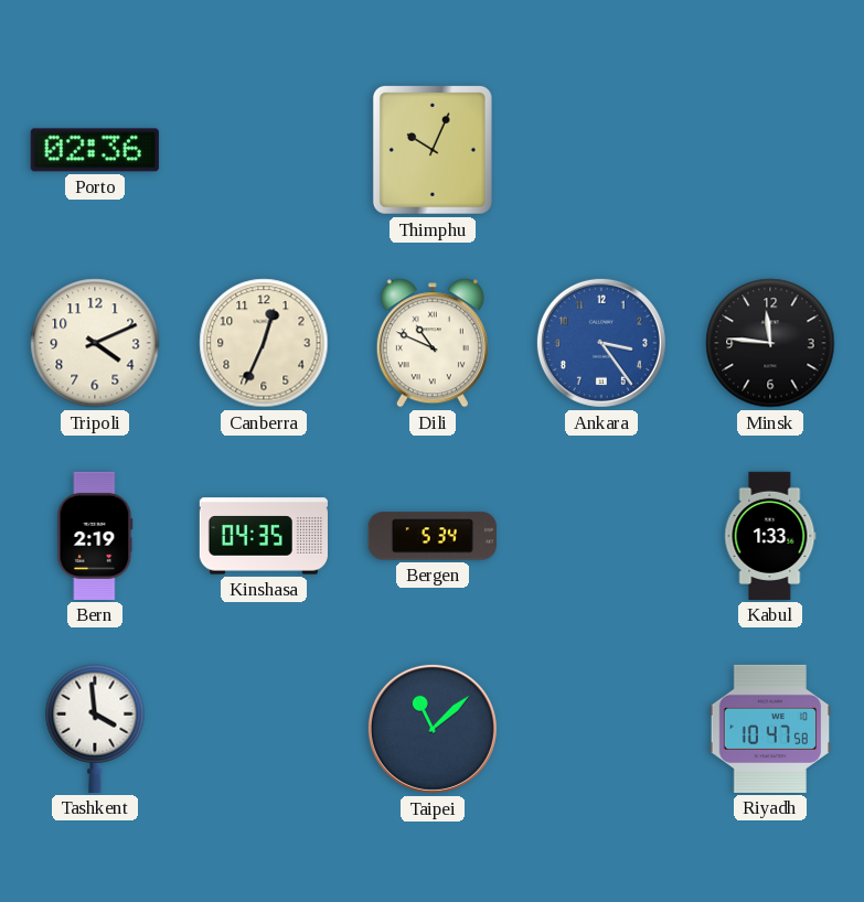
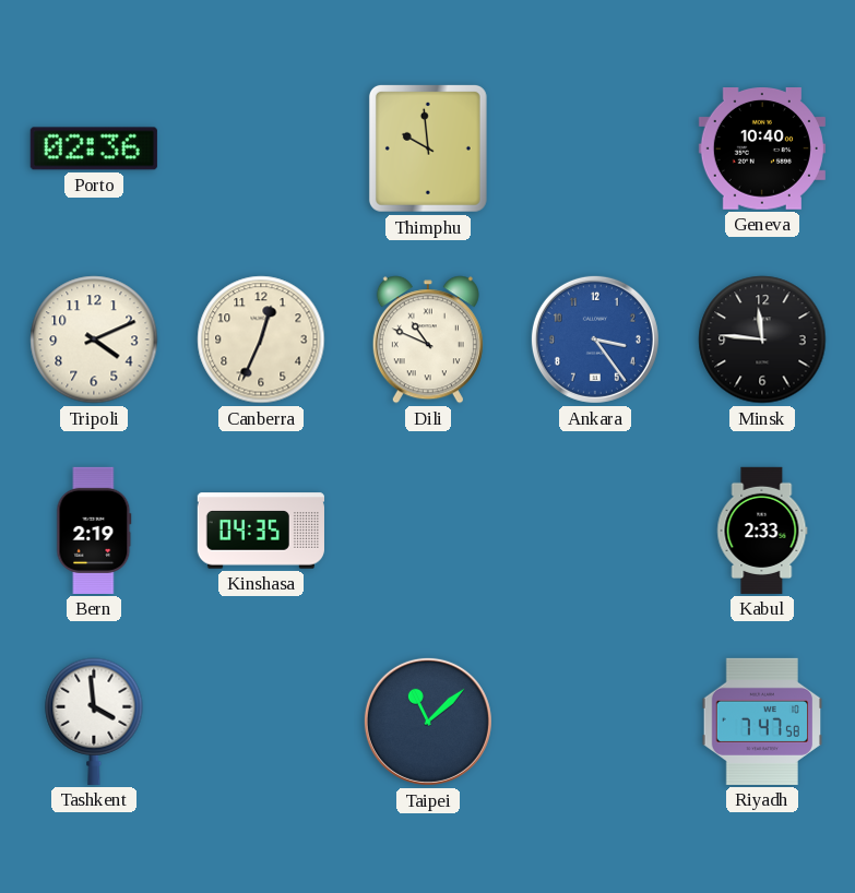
Thimphu: 10:04 -> 9:59
Geneva: none -> 10:40
Bergen: 5:34 -> none
Kabul: 1:33 -> 2:33
Riyadh: 10:47 -> 7:47
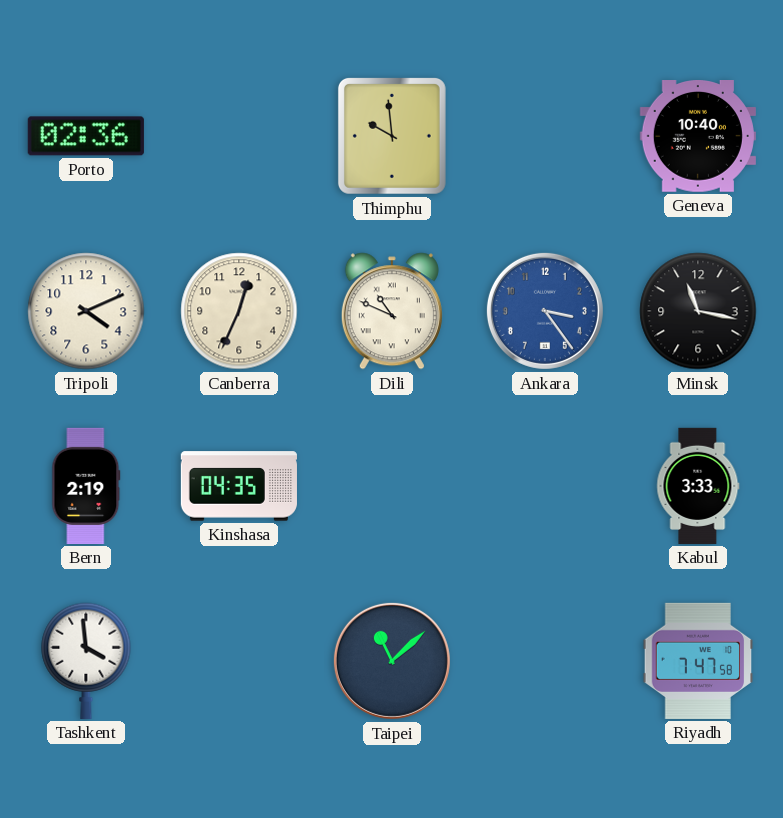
Minsk: 11:46 -> 11:17
Kabul: 2:33 -> 3:33
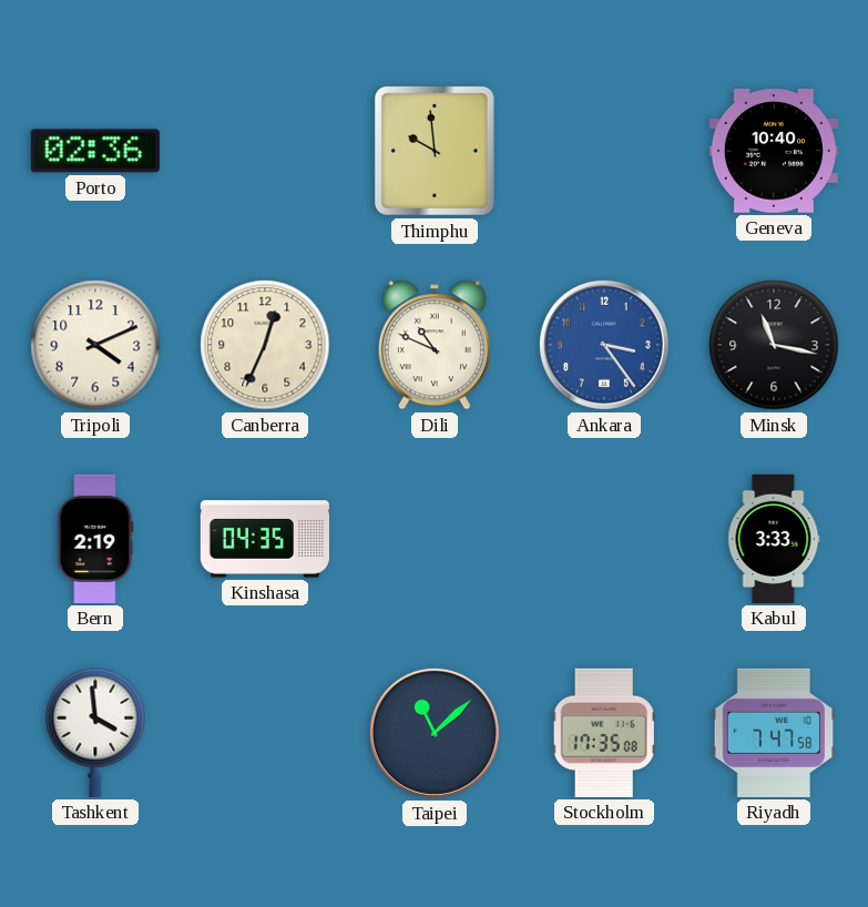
Stockholm: none -> 17:35
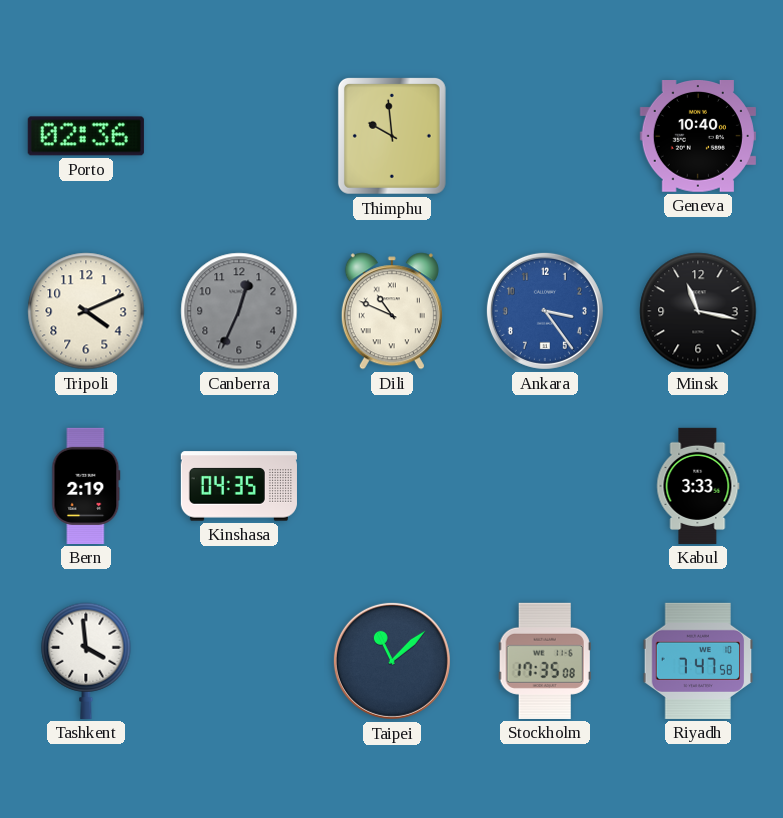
Canberra dial: cream -> grey
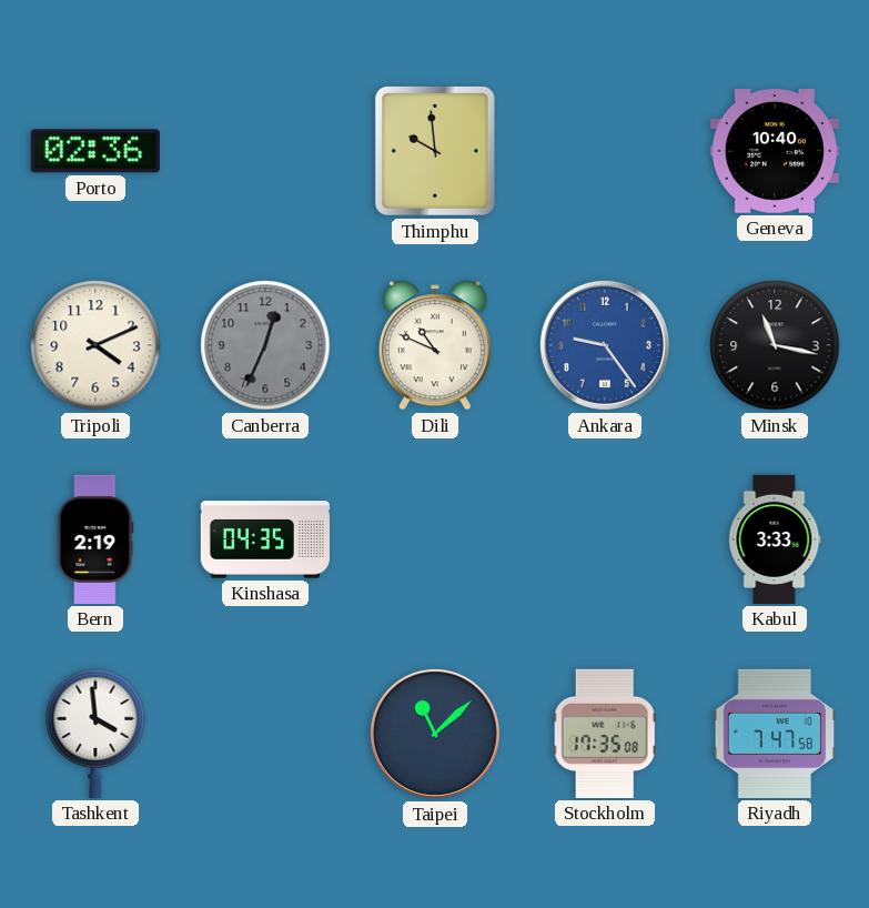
Ankara: 3:24 -> 9:24
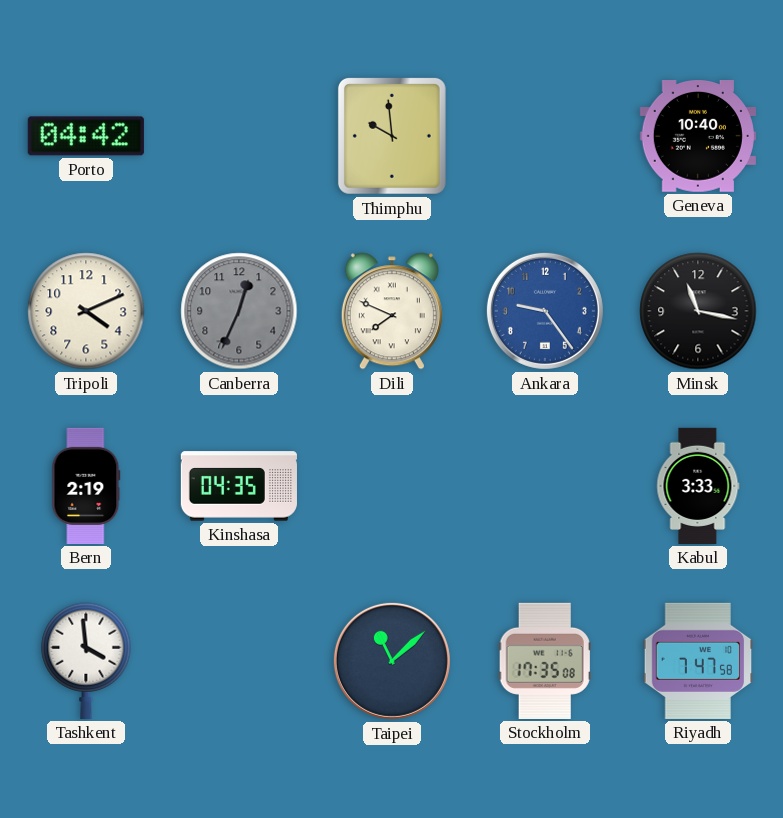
Porto: 02:36 -> 04:42
Dili: 10:49 -> 7:49
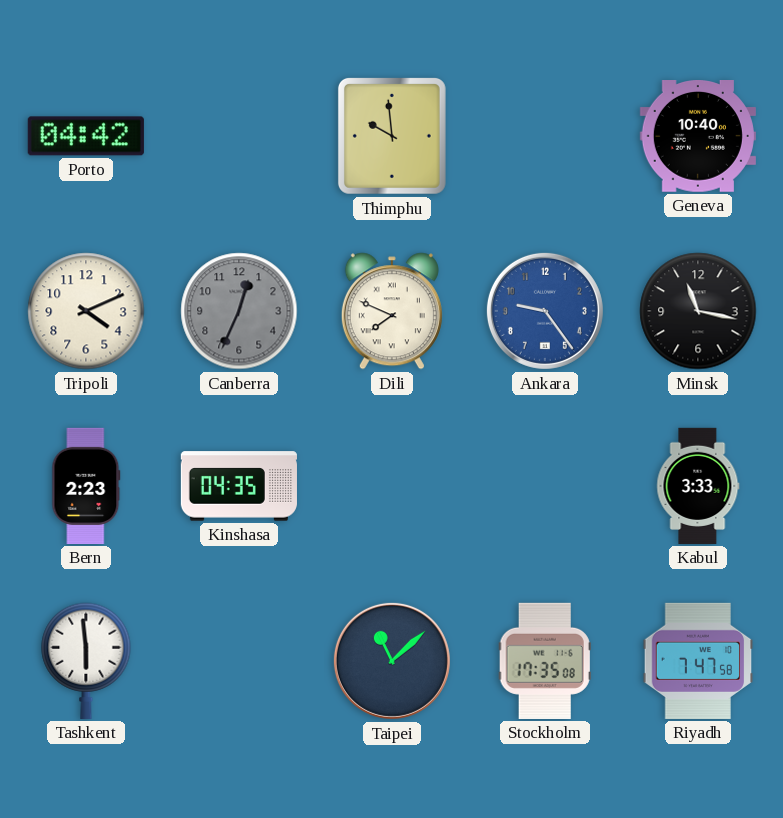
Bern: 2:19 -> 2:23
Tashkent: 3:59 -> 5:59
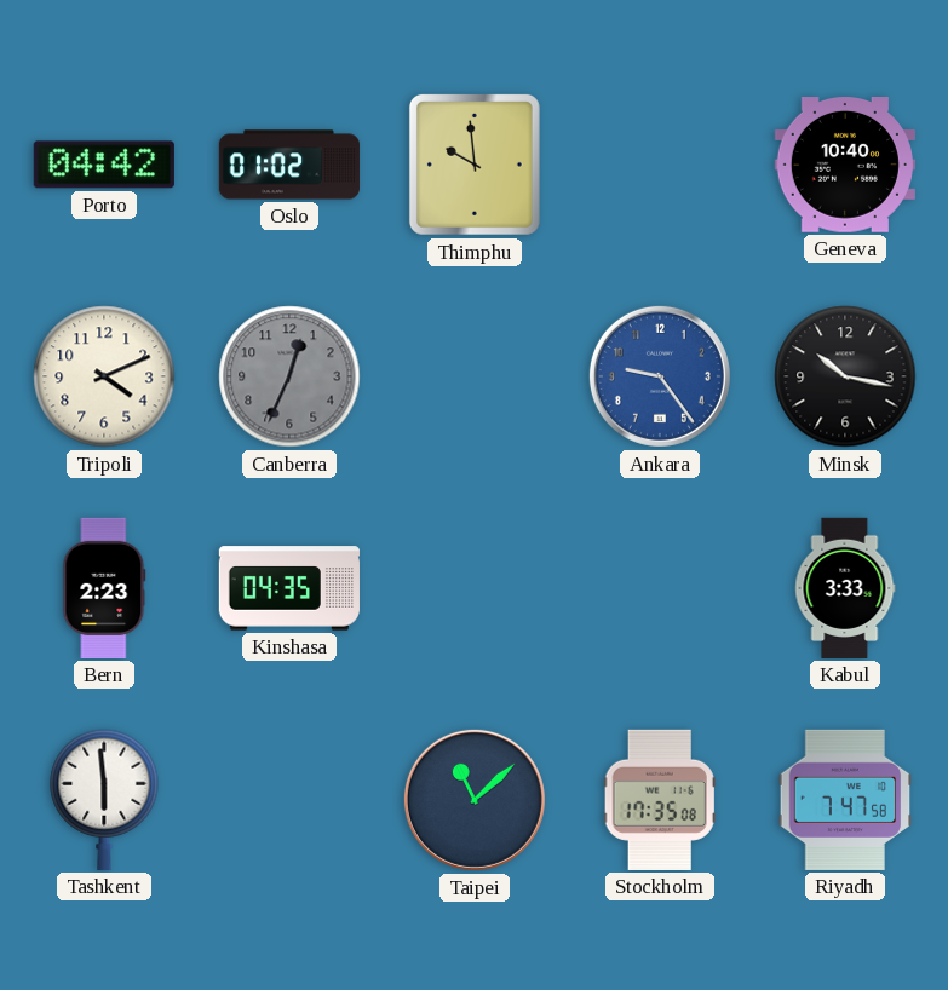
Oslo: none -> 01:02
Dili: 7:49 -> none
Minsk: 11:17 -> 10:17
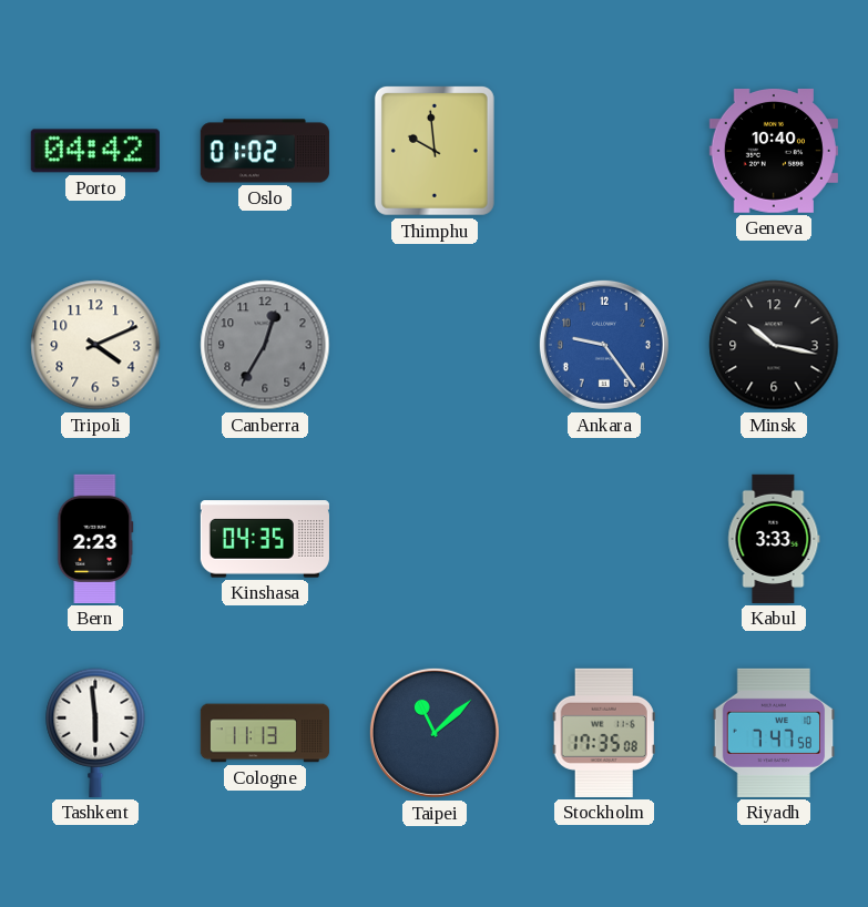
Canberra: 12:34 -> 12:35
Cologne: none -> 11:13
